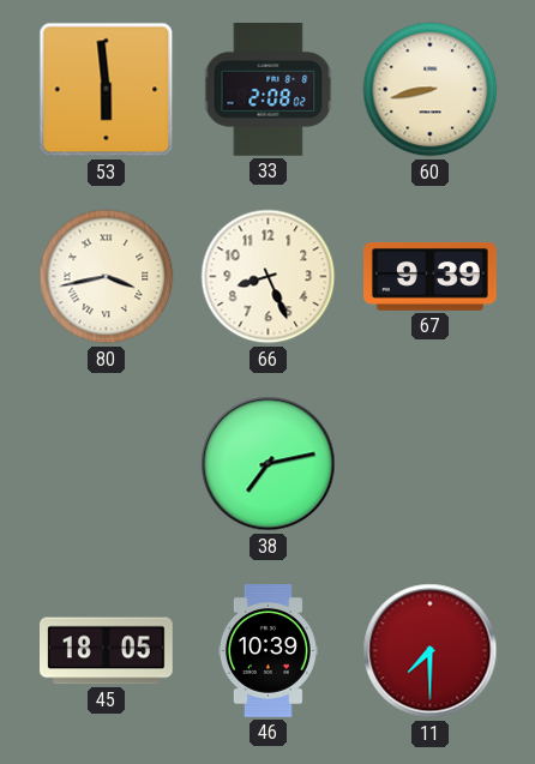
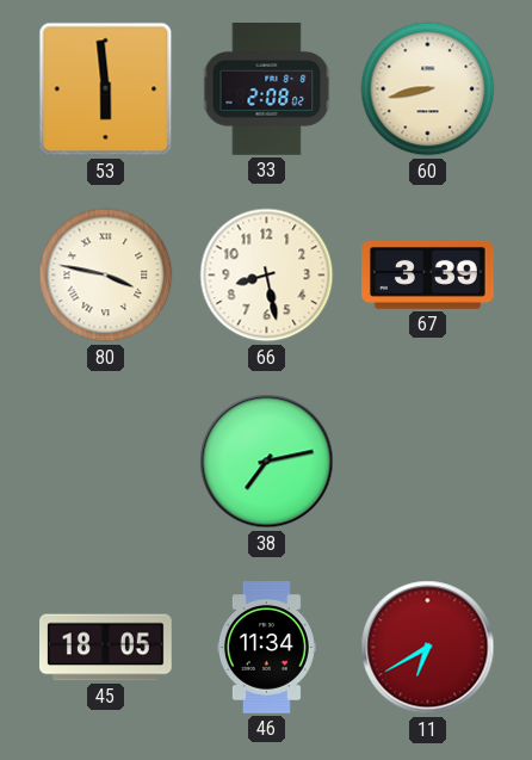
80: 3:43 -> 3:47
66: 8:26 -> 8:28
67: 9:39 -> 3:39
46: 10:39 -> 11:34
11: 7:30 -> 6:40
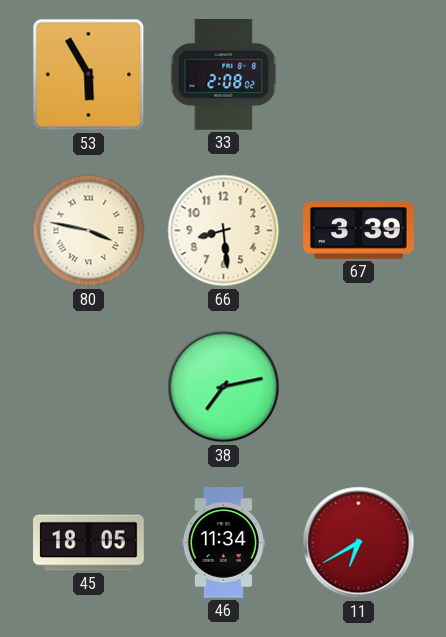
53: 5:59 -> 5:55
60: 8:43 -> none
66: 8:28 -> 8:29
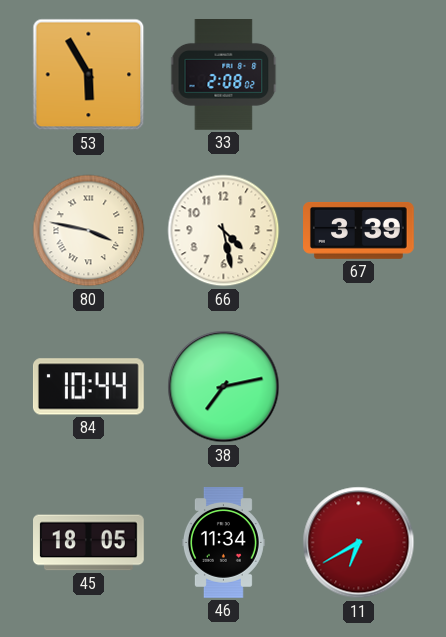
66: 8:29 -> 4:28
84: none -> 10:44
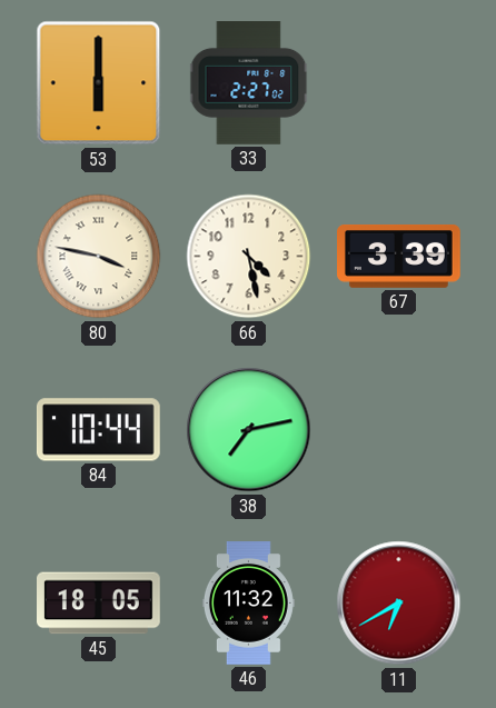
53: 5:55 -> 6:00
33: 2:08 -> 2:27
46: 11:34 -> 11:32
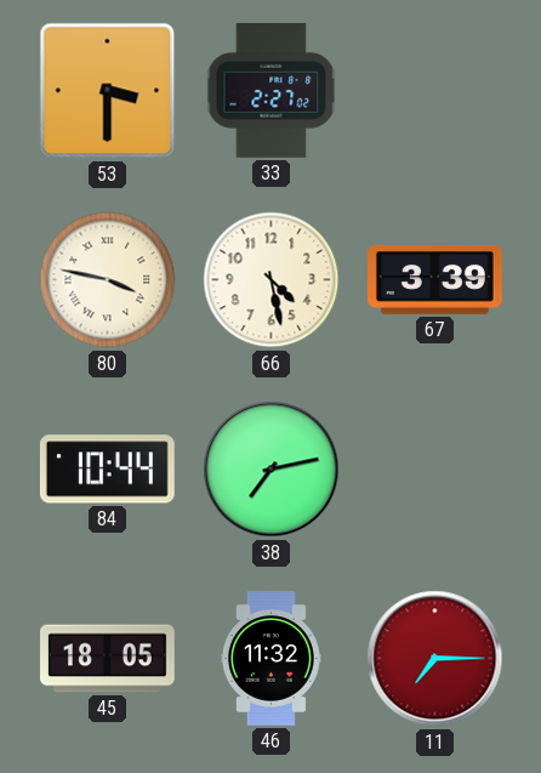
53: 6:00 -> 3:30
11: 6:40 -> 7:15
